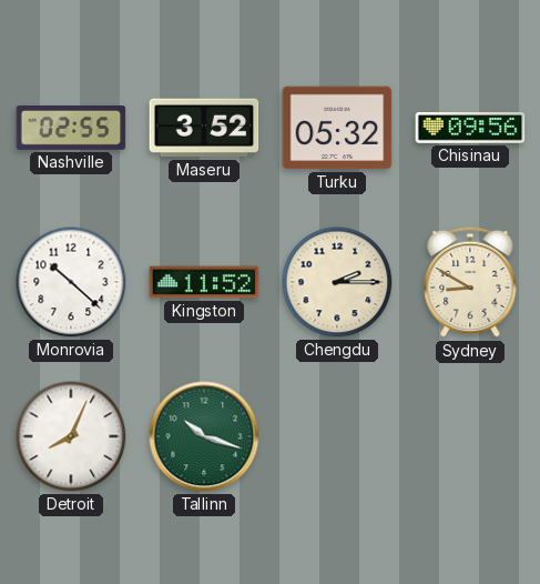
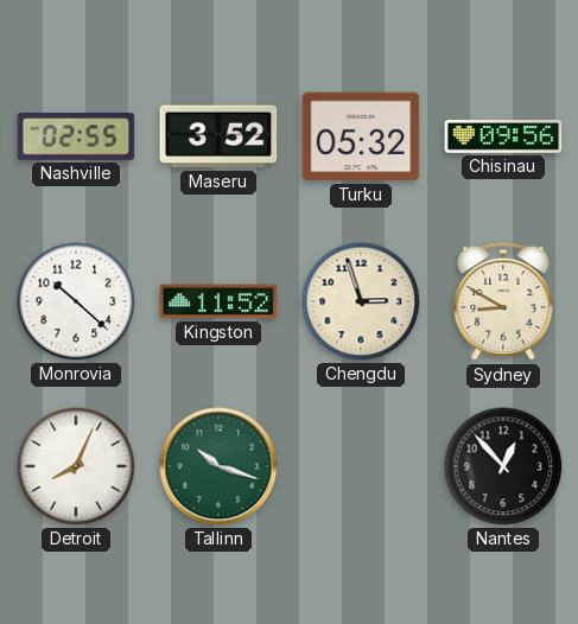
Chengdu: 2:15 -> 2:57
Nantes: none -> 12:53
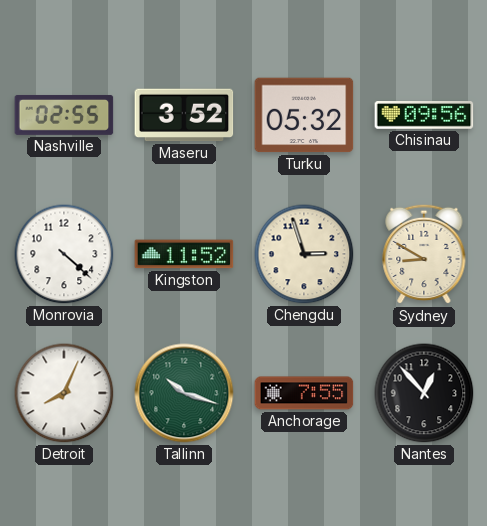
Monrovia: 10:22 -> 4:22
Anchorage: none -> 7:55
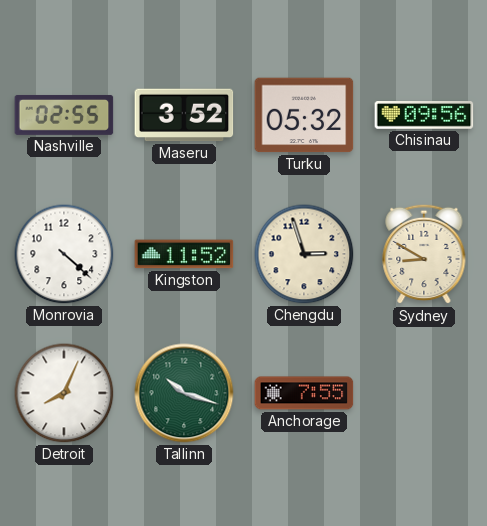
Nantes: 12:53 -> none
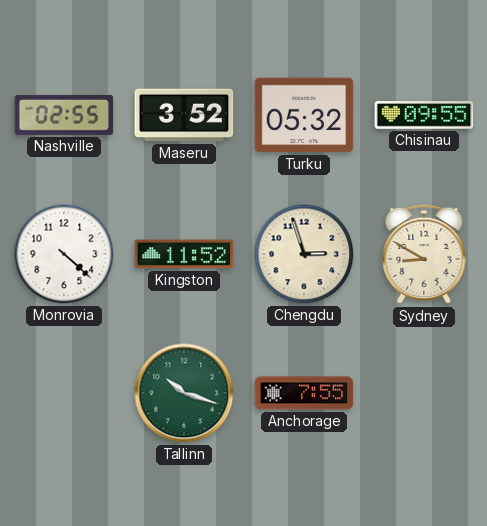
Chisinau: 09:56 -> 09:55
Detroit: 8:04 -> none
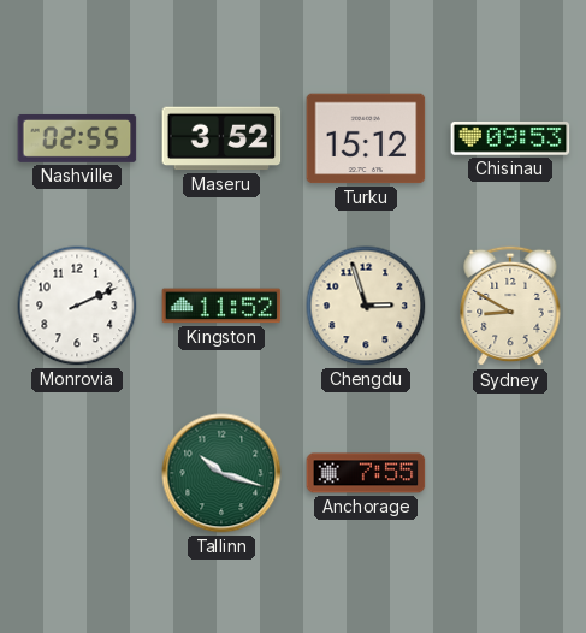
Turku: 05:32 -> 15:12
Chisinau: 09:55 -> 09:53
Monrovia: 4:22 -> 2:11
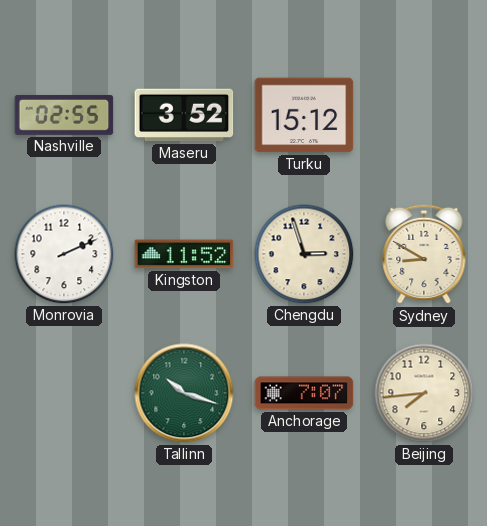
Chisinau: 09:53 -> none
Anchorage: 7:55 -> 7:07
Beijing: none -> 7:44
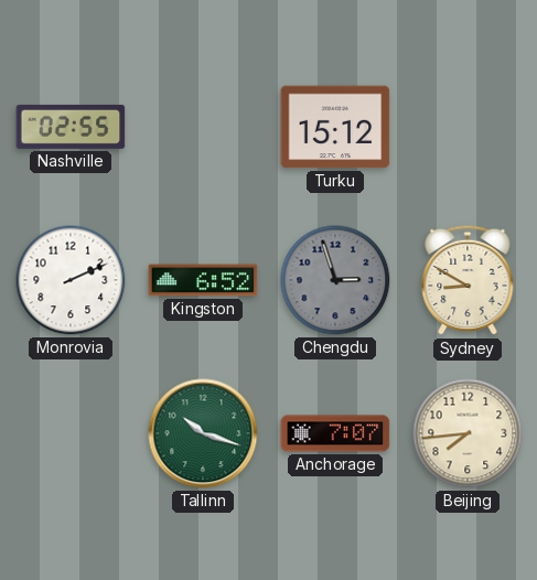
Maseru: 3:52 -> none
Kingston: 11:52 -> 6:52
Chengdu dial: cream -> grey
